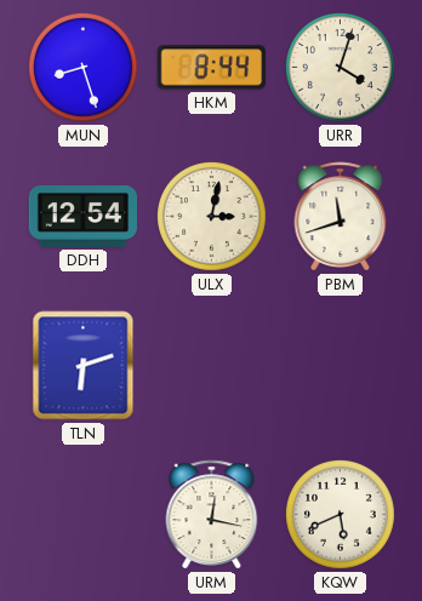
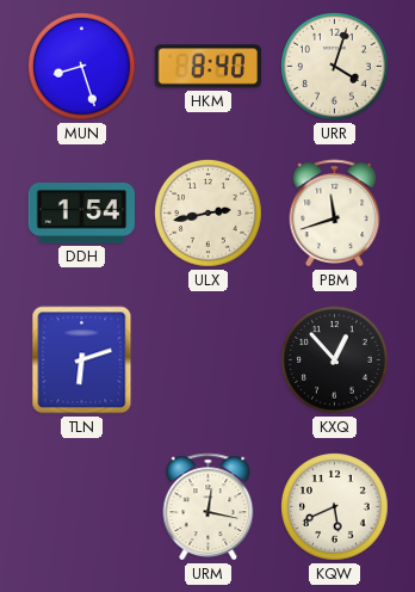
HKM: 8:44 -> 8:40
DDH: 12:54 -> 1:54
ULX: 3:02 -> 2:43
KXQ: none -> 12:53
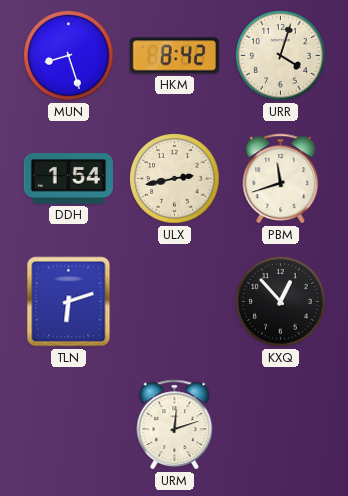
HKM: 8:40 -> 8:42
URM: 12:17 -> 12:12
KQW: 5:41 -> none
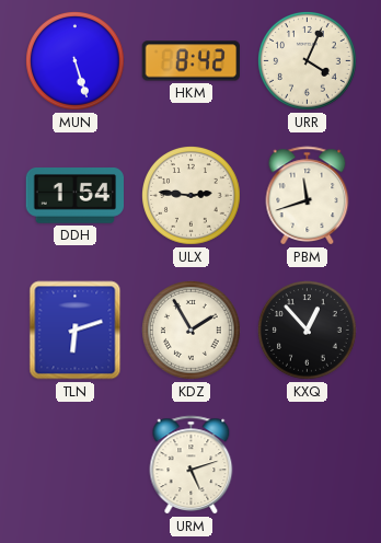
MUN: 8:27 -> 5:27
URR: 4:03 -> 4:04
ULX: 2:43 -> 2:46
KDZ: none -> 1:55
URM: 12:12 -> 5:12
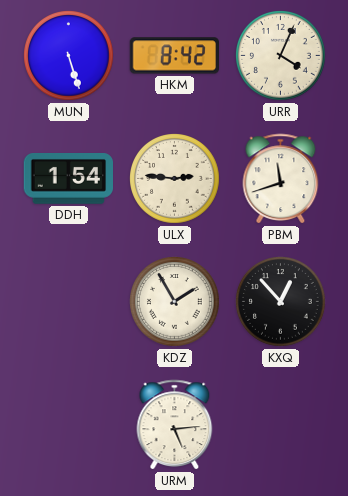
TLN: 6:12 -> none
URM: 5:12 -> 5:14
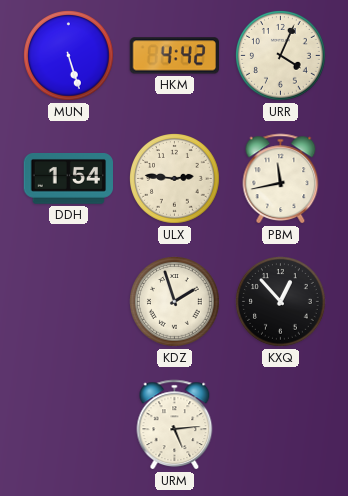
HKM: 8:42 -> 4:42
PBM: 11:42 -> 11:43
KDZ: 1:55 -> 1:57
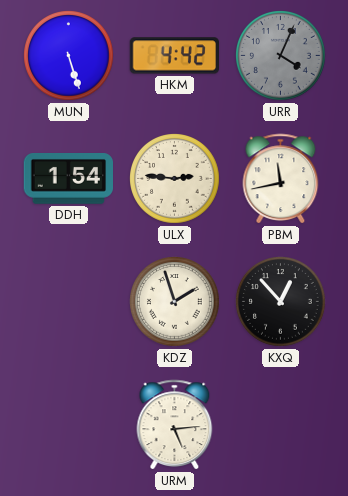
URR dial: cream -> grey
